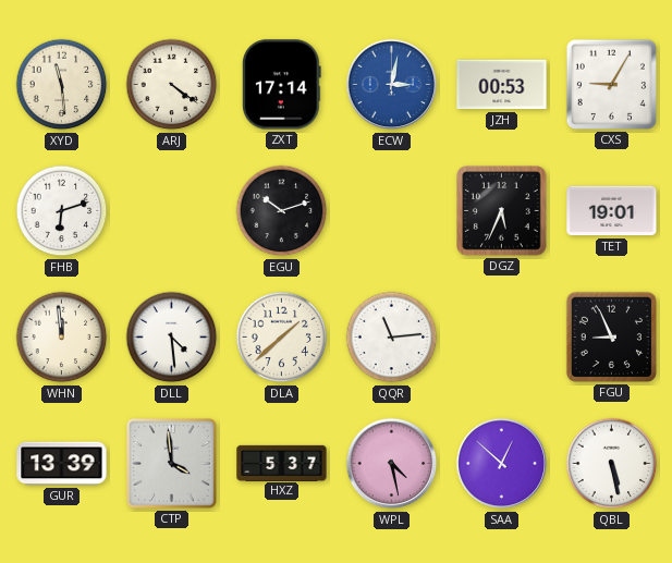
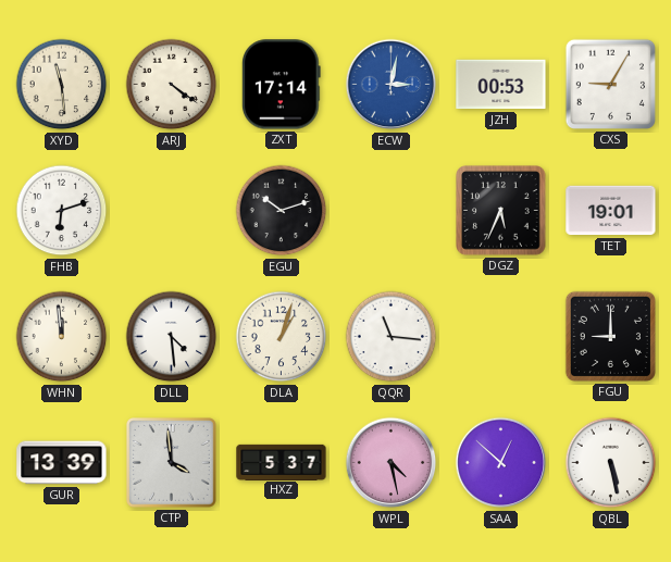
DLA: 1:38 -> 1:03
QQR: 11:14 -> 11:16
FGU: 8:56 -> 9:00
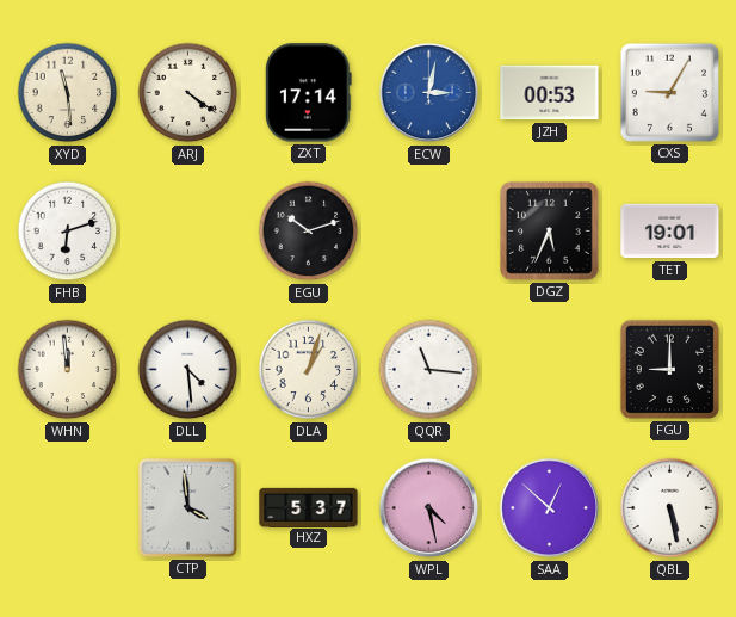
GUR: 13:39 -> none
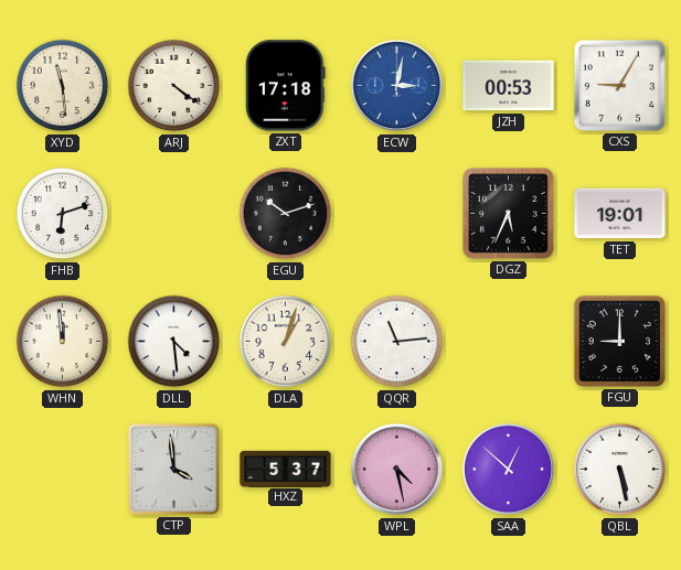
ZXT: 17:14 -> 17:18
QQR: 11:16 -> 11:14
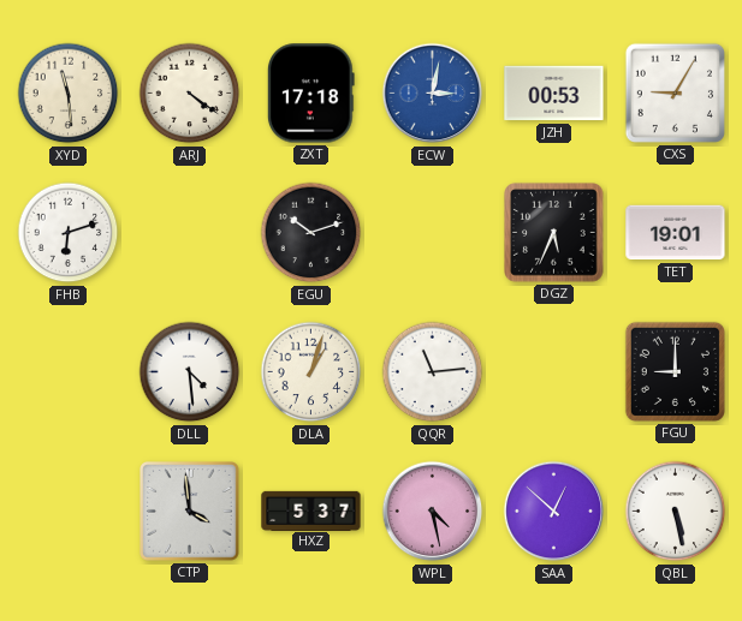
WHN: 11:59 -> none
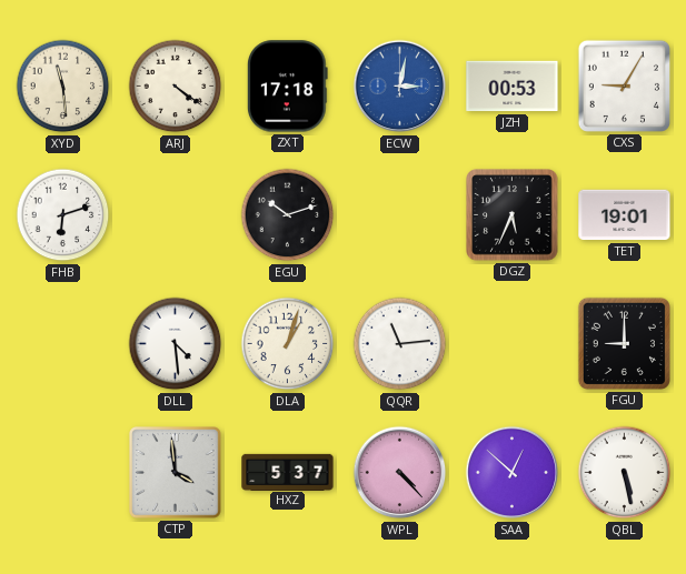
WPL: 4:28 -> 4:23
